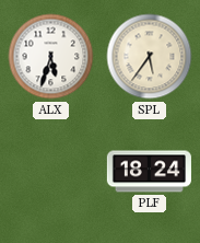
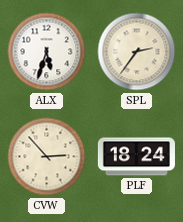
SPL: 5:36 -> 2:36
CVW: none -> 2:53
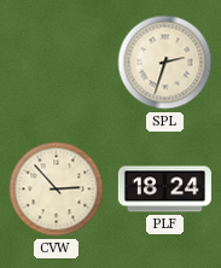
ALX: 5:33 -> none
SPL: 2:36 -> 2:33
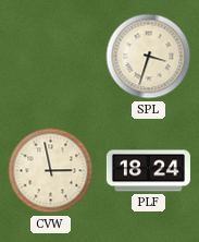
SPL: 2:33 -> 3:33
CVW: 2:53 -> 2:58
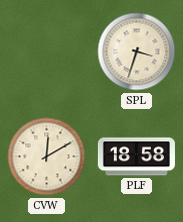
CVW: 2:58 -> 12:10
PLF: 18:24 -> 18:58
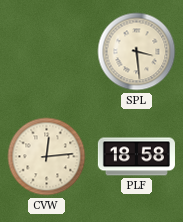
SPL: 3:33 -> 3:29
CVW: 12:10 -> 12:14
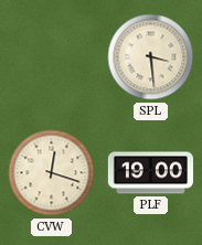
CVW: 12:14 -> 12:18
PLF: 18:58 -> 19:00
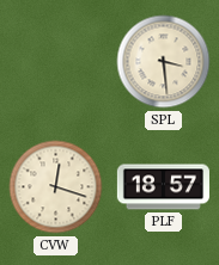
PLF: 19:00 -> 18:57
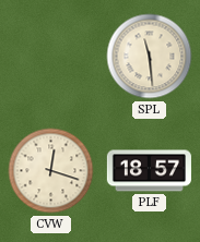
SPL: 3:29 -> 11:29
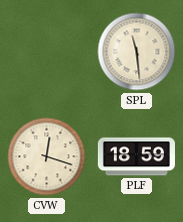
PLF: 18:57 -> 18:59
